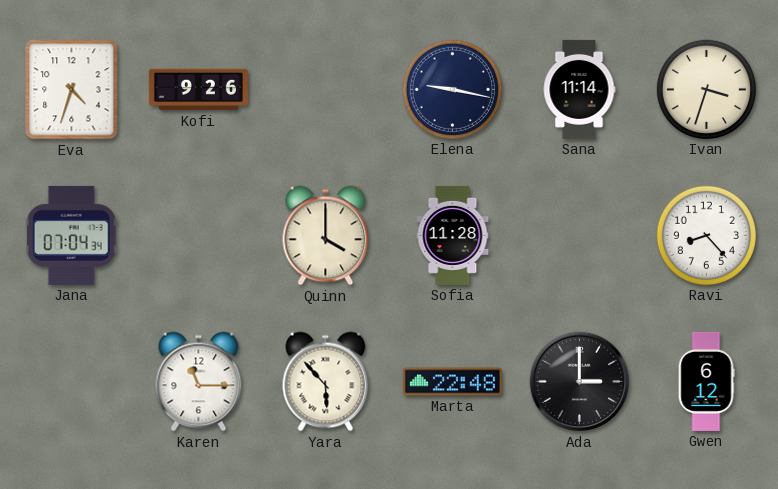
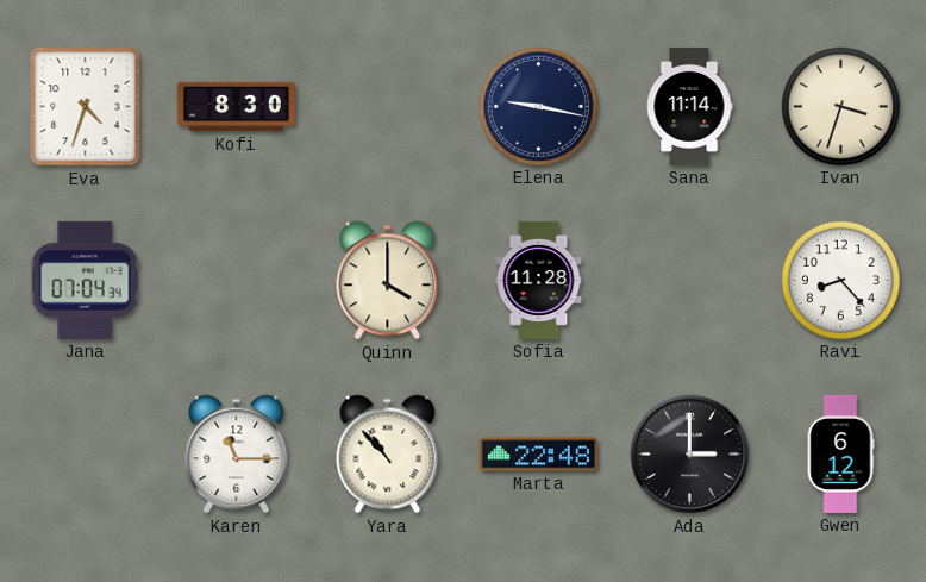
Kofi: 9:26 -> 8:30
Yara: 5:53 -> 10:53
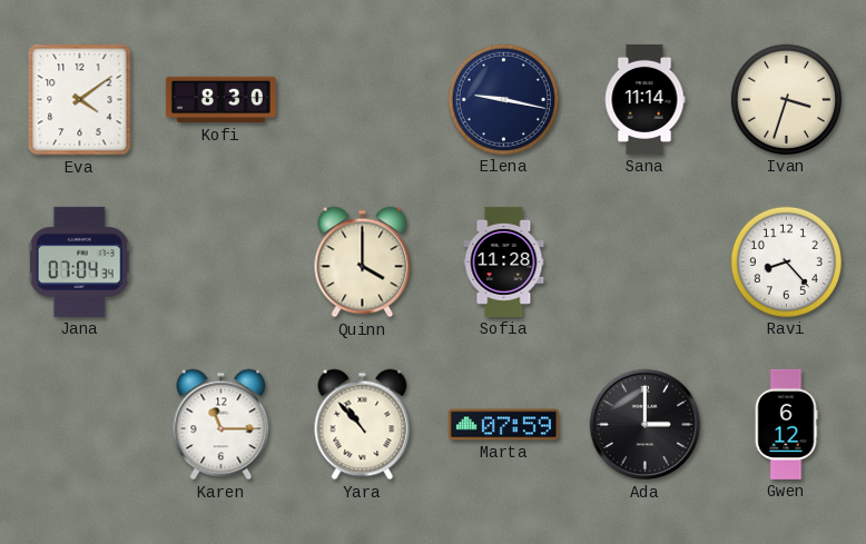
Eva: 4:33 -> 4:09
Marta: 22:48 -> 07:59
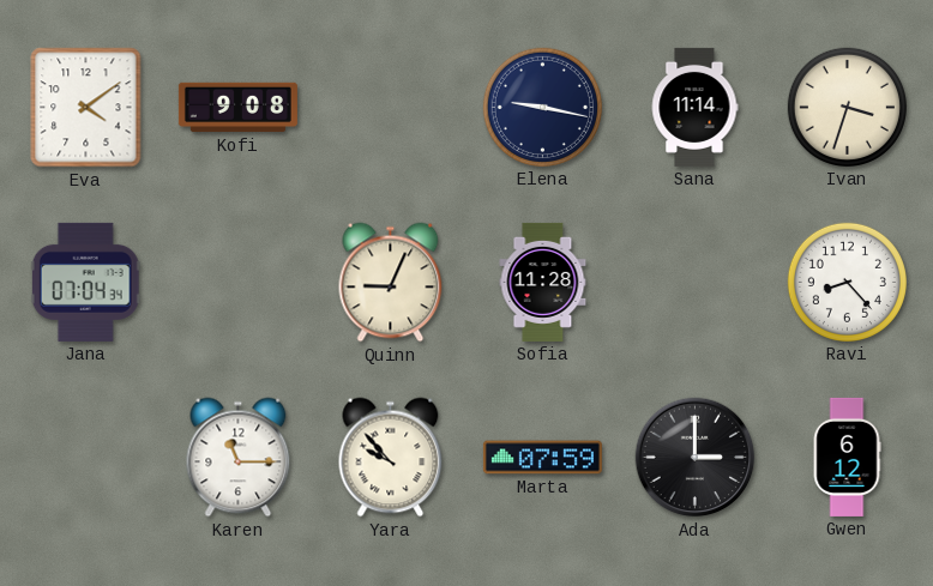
Kofi: 8:30 -> 9:08
Quinn: 4:00 -> 9:04
Yara: 10:53 -> 9:53
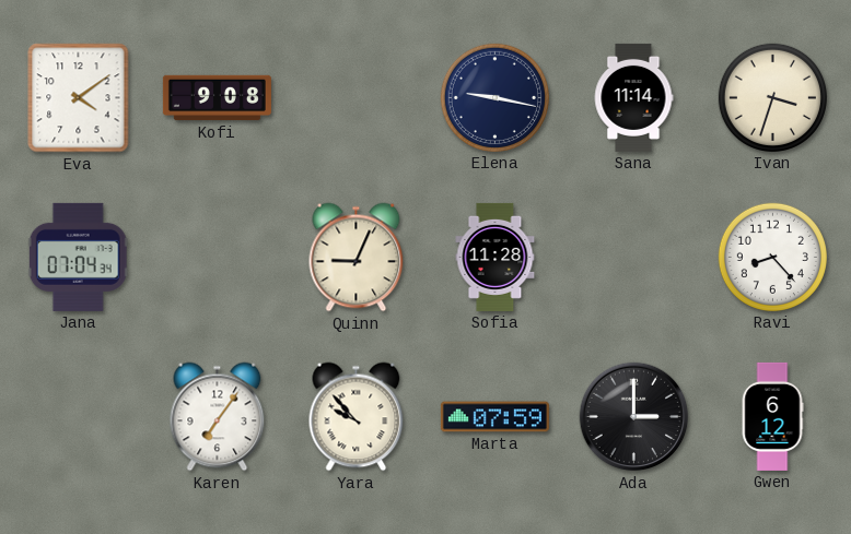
Karen: 11:15 -> 7:06
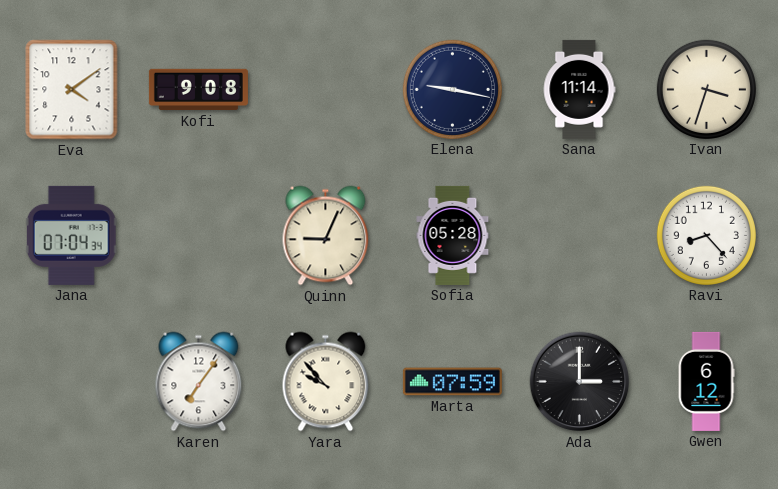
Sofia: 11:28 -> 05:28
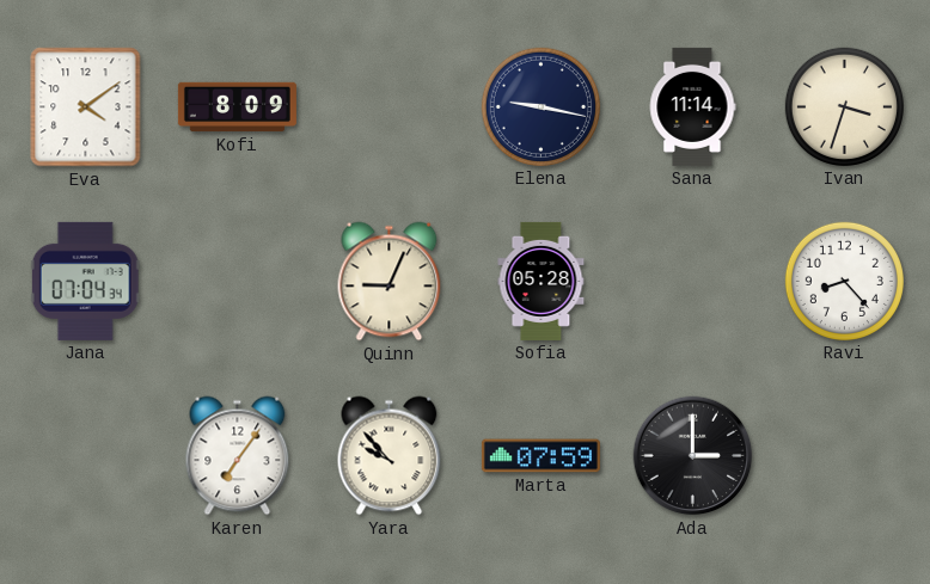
Kofi: 9:08 -> 8:09
Gwen: 6:12 -> none
